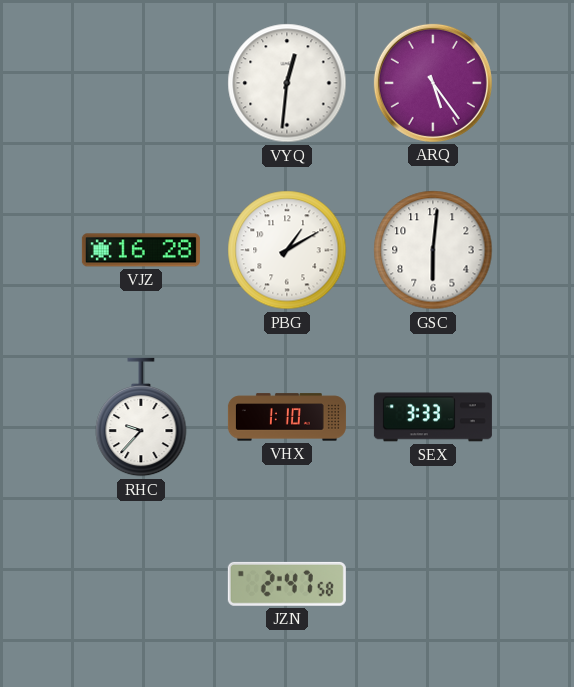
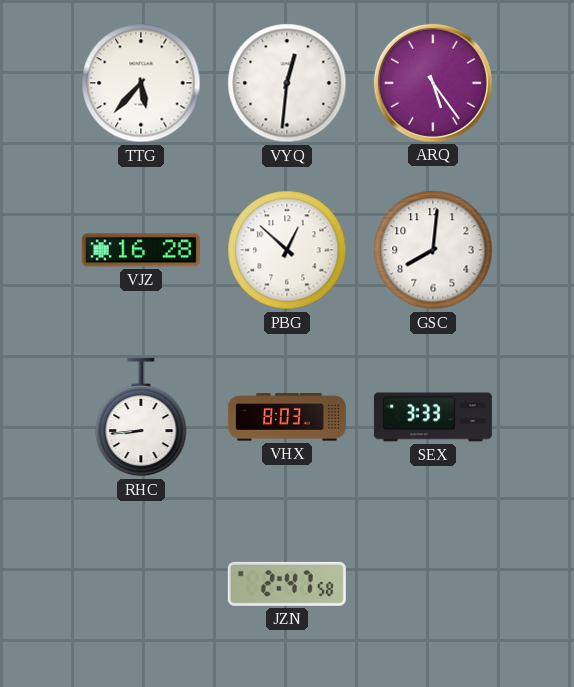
TTG: none -> 5:37
PBG: 1:10 -> 12:52
GSC: 6:01 -> 8:01
RHC: 9:37 -> 8:44
VHX: 1:10 -> 8:03
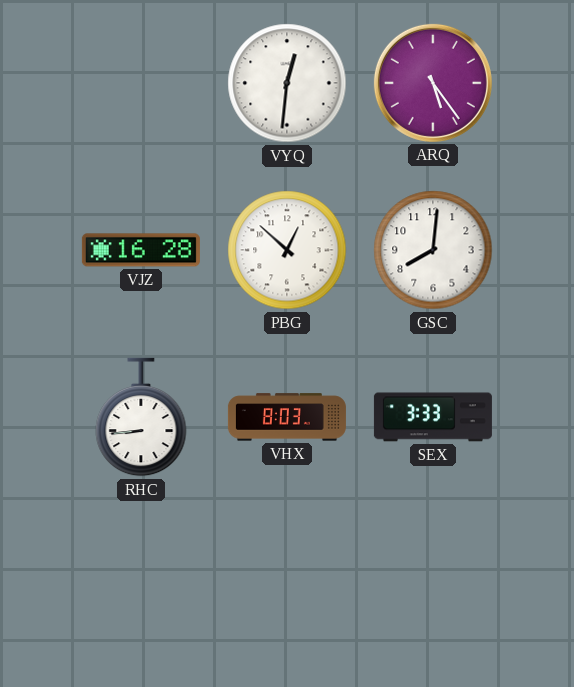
TTG: 5:37 -> none
JZN: 2:47 -> none
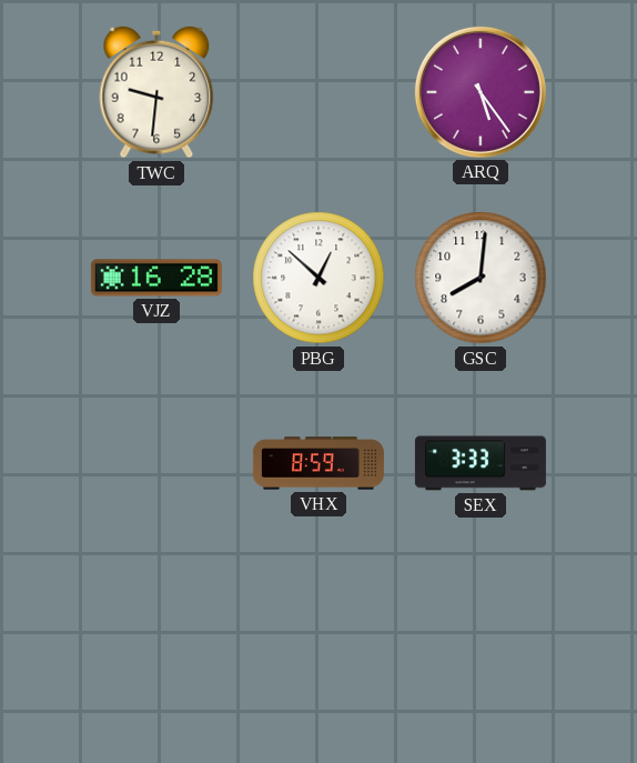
TWC: none -> 9:31
VYQ: 12:31 -> none
RHC: 8:44 -> none
VHX: 8:03 -> 8:59
